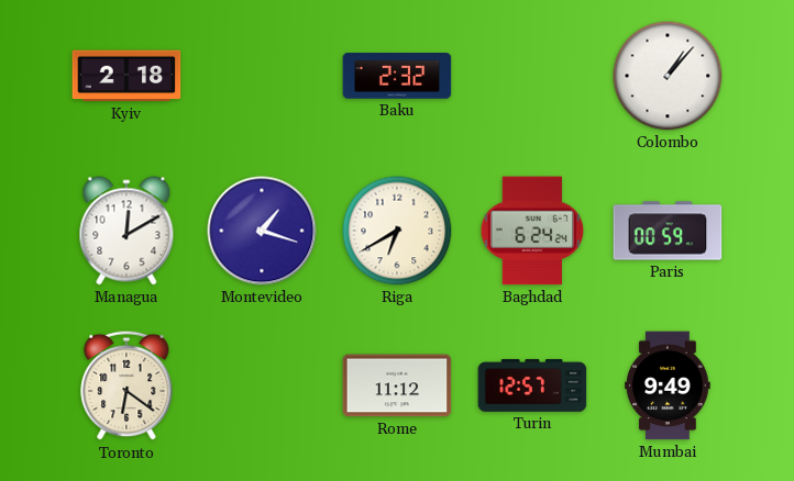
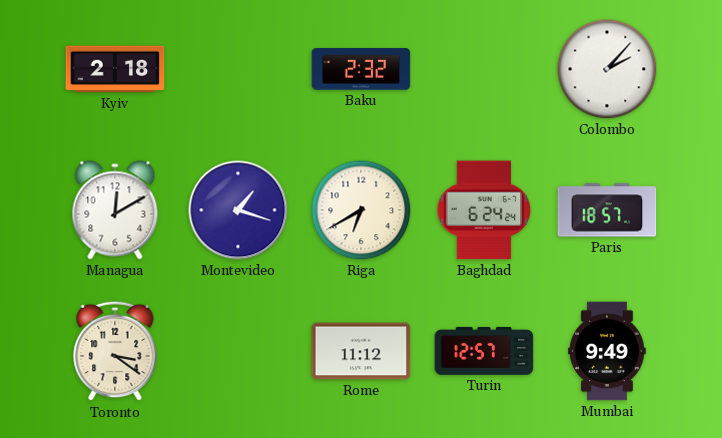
Colombo: 1:07 -> 2:07
Paris: 00:59 -> 18:57
Toronto: 6:21 -> 3:21
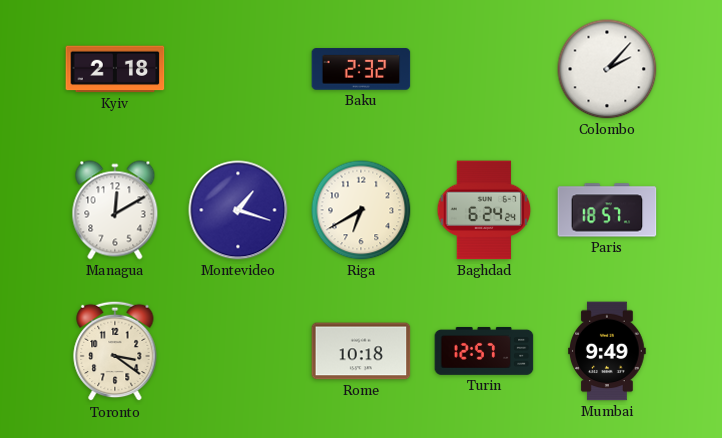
Rome: 11:12 -> 10:18
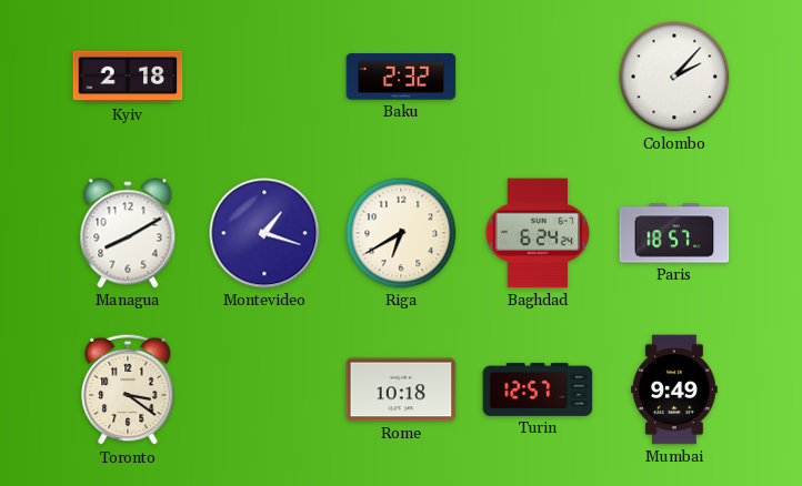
Managua: 12:10 -> 8:10
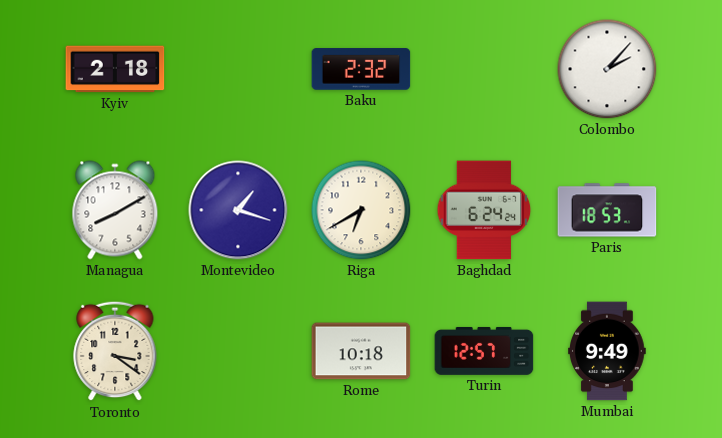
Paris: 18:57 -> 18:53
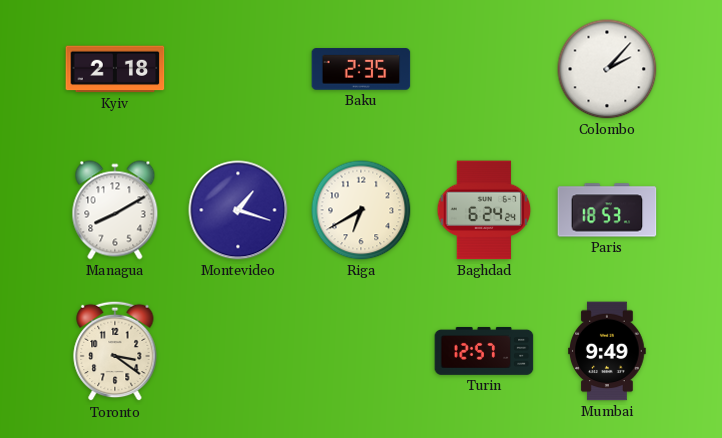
Baku: 2:32 -> 2:35
Rome: 10:18 -> none
